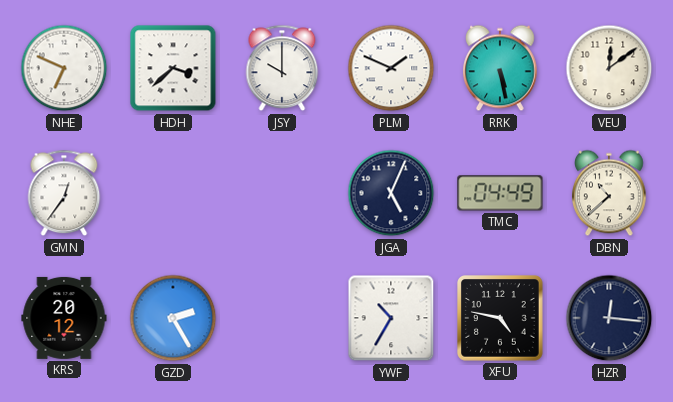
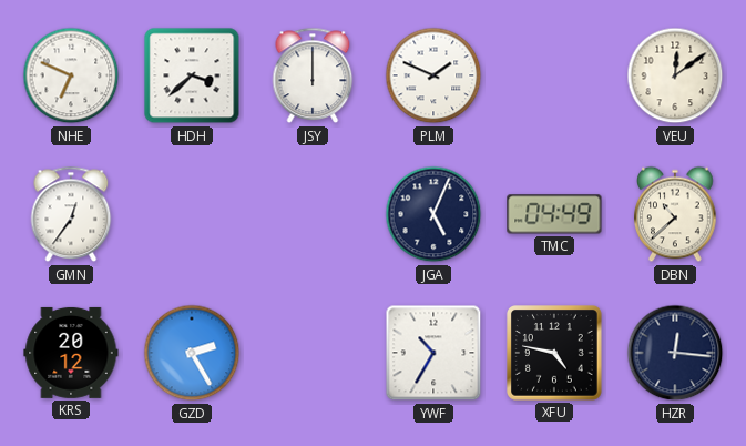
JSY: 10:00 -> 12:00
RRK: 5:28 -> none
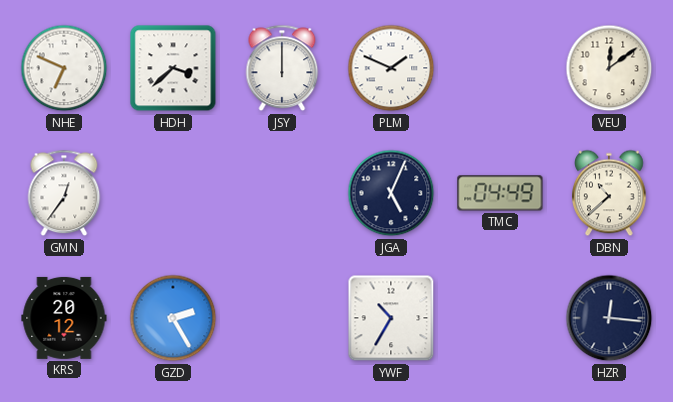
XFU: 4:47 -> none
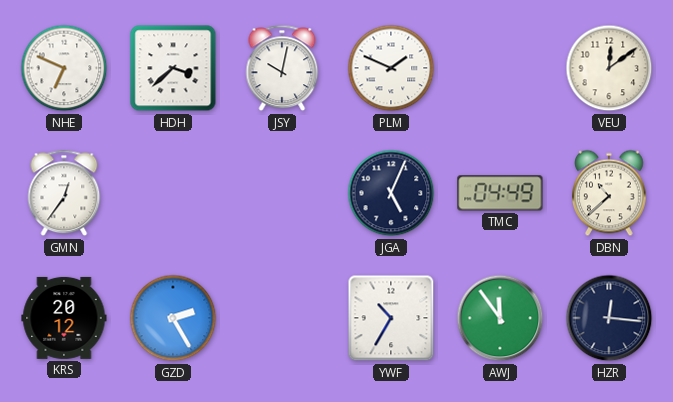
JSY: 12:00 -> 10:02
AWJ: none -> 11:54
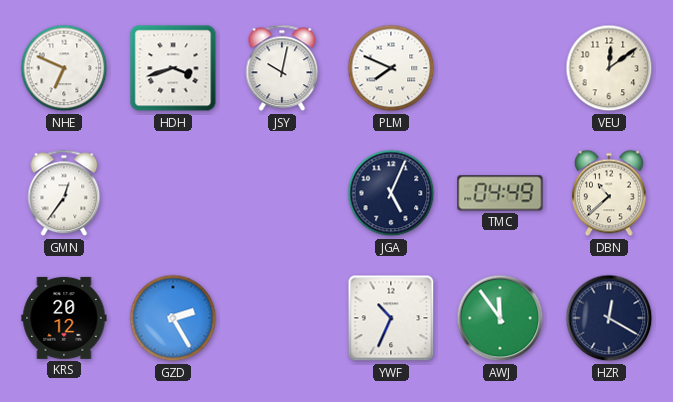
HDH: 3:38 -> 3:42
PLM: 1:49 -> 7:49
YWF: 10:35 -> 10:34
HZR: 12:16 -> 12:20
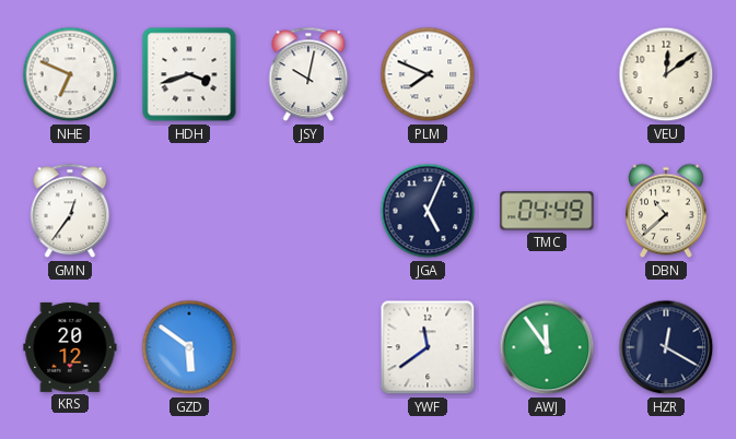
GZD: 2:25 -> 5:51
YWF: 10:34 -> 11:39
